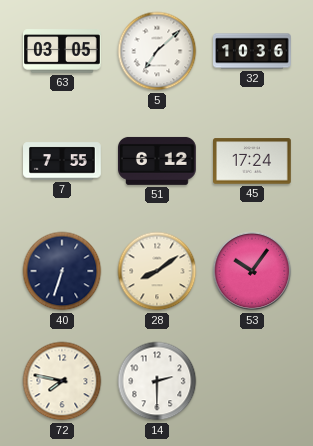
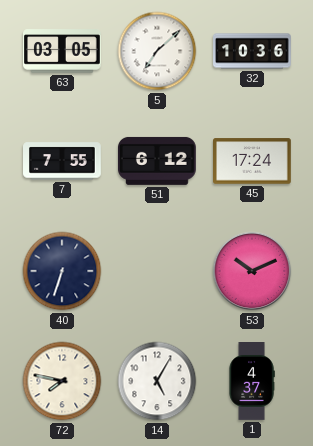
28: 8:09 -> none
53: 10:06 -> 10:11
14: 2:30 -> 5:05
1: none -> 4:37
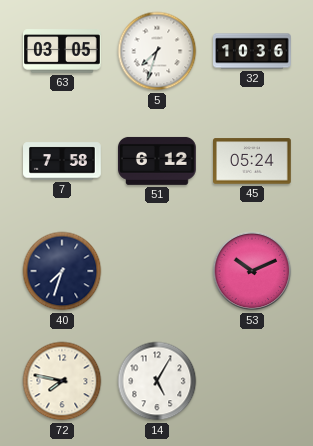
5: 7:08 -> 7:33
7: 7:55 -> 7:58
45: 17:24 -> 05:24
40: 6:33 -> 7:33
1: 4:37 -> none
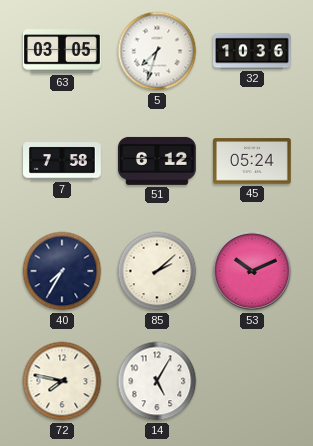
40: 7:33 -> 7:35
85: none -> 2:08
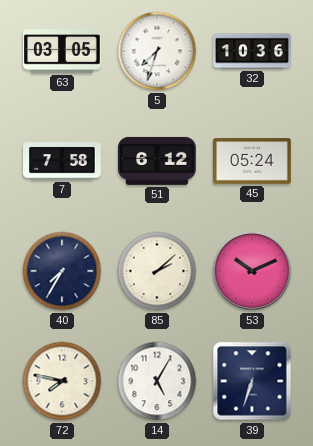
39: none -> 6:33
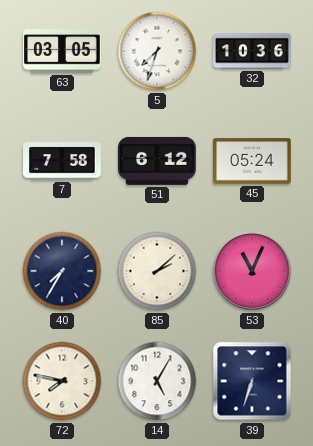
53: 10:11 -> 11:04
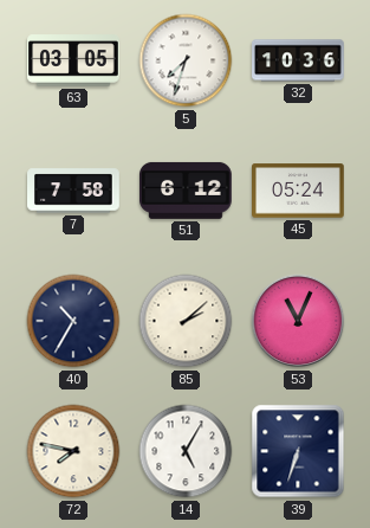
40: 7:35 -> 10:35
